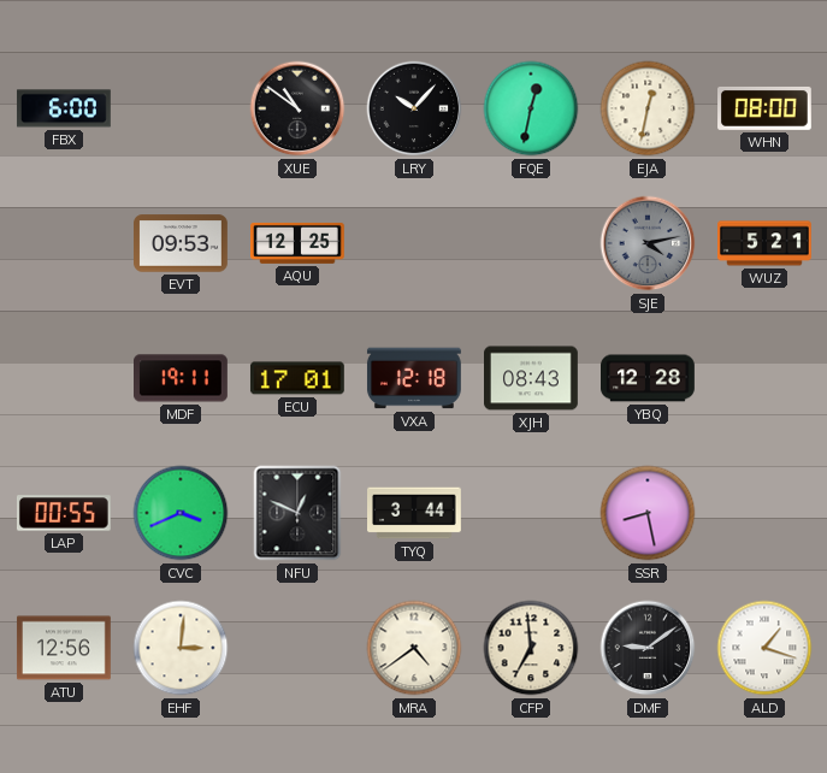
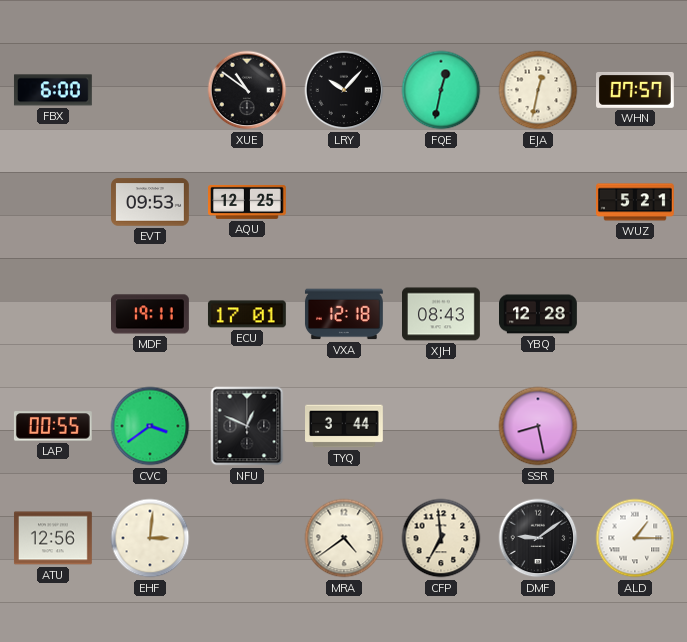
WHN: 08:00 -> 07:57
SJE: 4:13 -> none
CVC: 3:41 -> 3:39
ALD: 1:18 -> 1:15
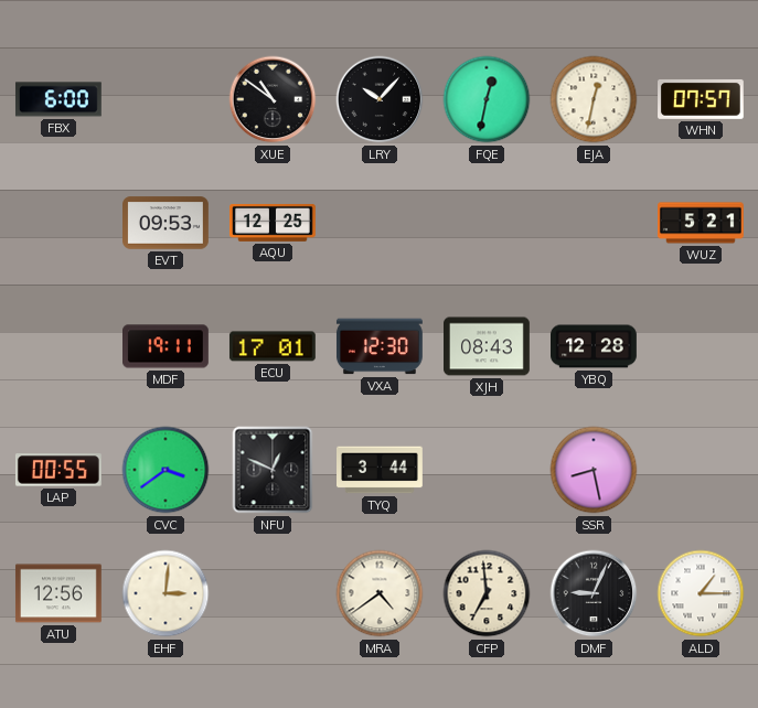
VXA: 12:18 -> 12:30
DMF: 9:09 -> 9:04
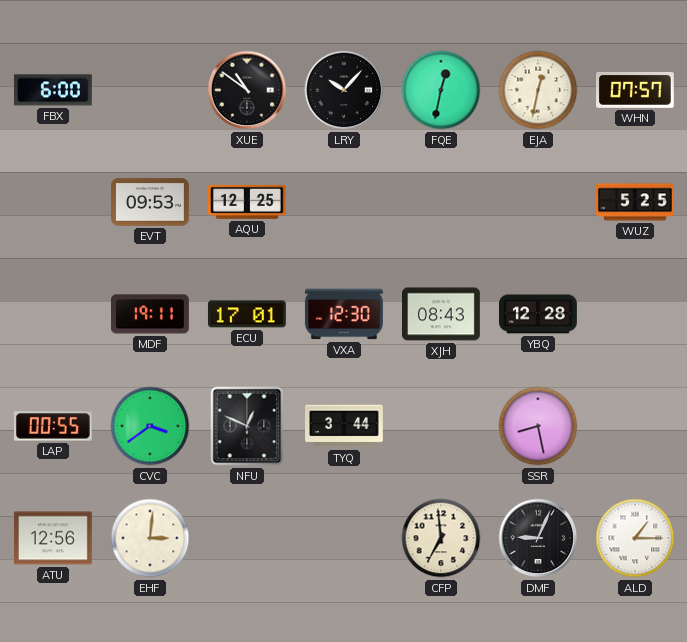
WUZ: 5:21 -> 5:25
MRA: 4:39 -> none
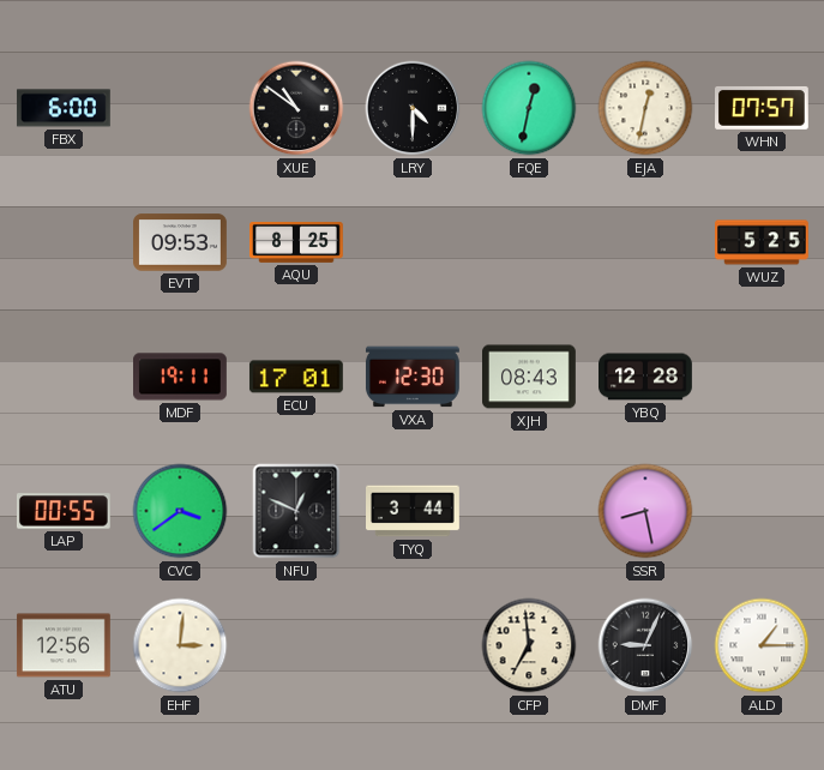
LRY: 10:07 -> 4:30
AQU: 12:25 -> 8:25
